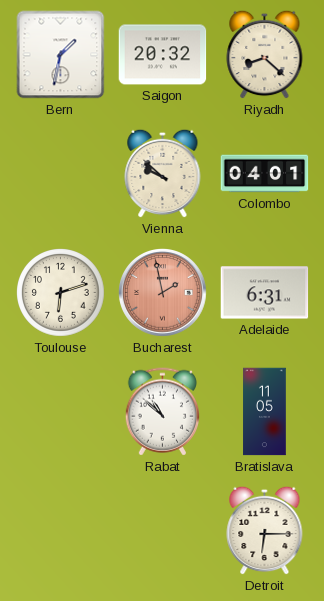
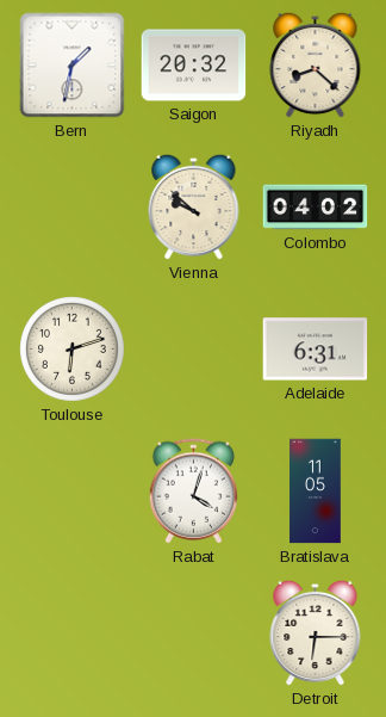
Colombo: 04:01 -> 04:02
Bucharest: 1:58 -> none
Rabat: 10:52 -> 4:03
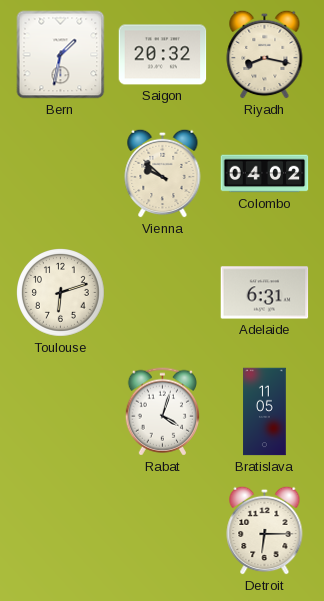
Riyadh: 8:22 -> 8:17
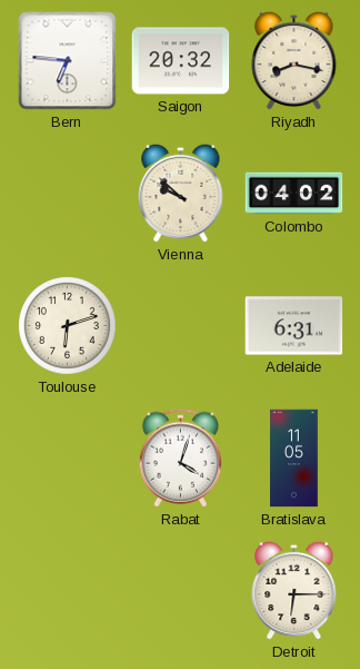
Bern: 1:32 -> 6:46
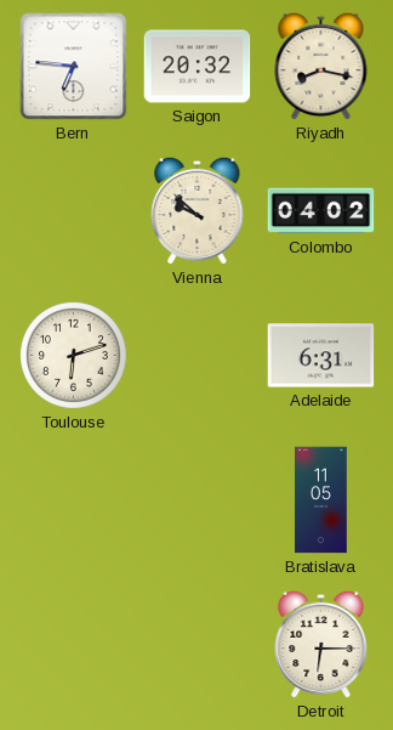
Rabat: 4:03 -> none
